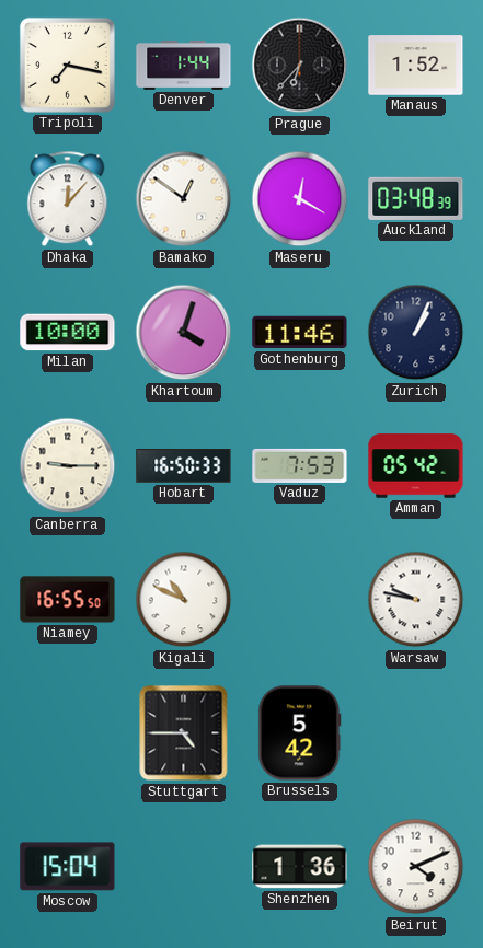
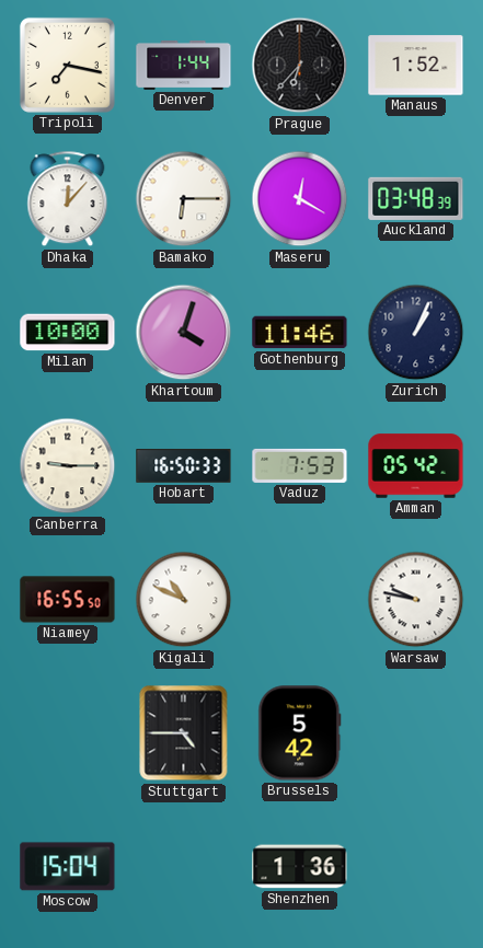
Bamako: 12:51 -> 6:15
Beirut: 4:11 -> none
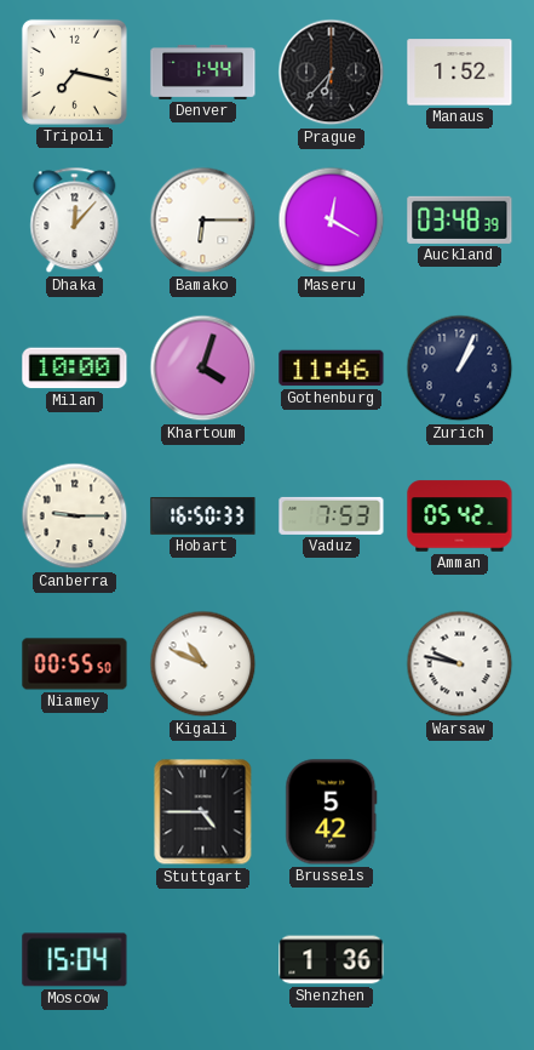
Niamey: 16:55 -> 00:55
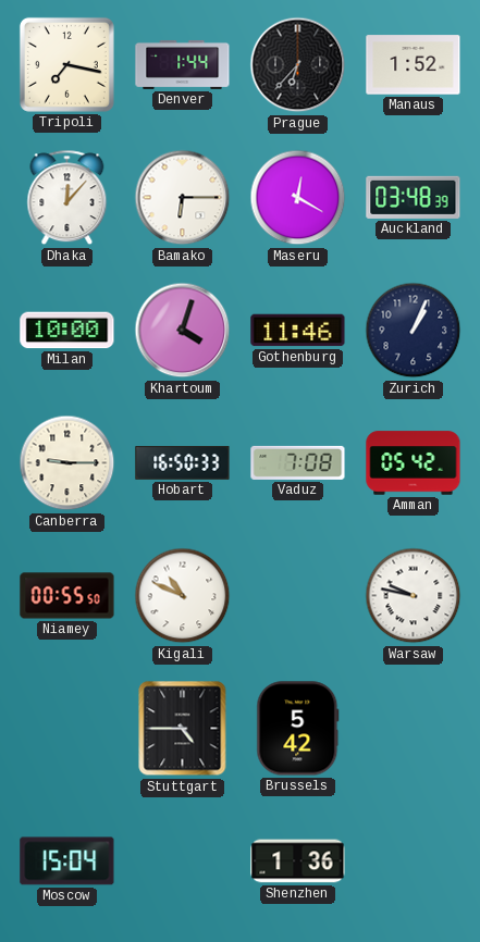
Vaduz: 7:53 -> 7:08
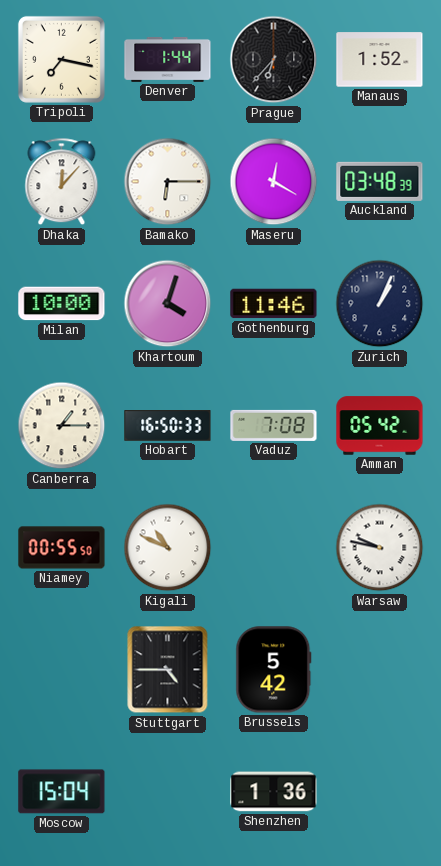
Canberra: 9:15 -> 1:15
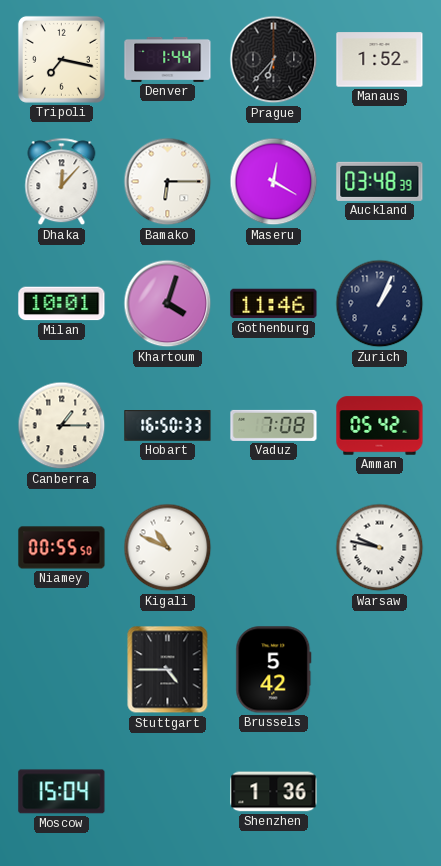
Milan: 10:00 -> 10:01
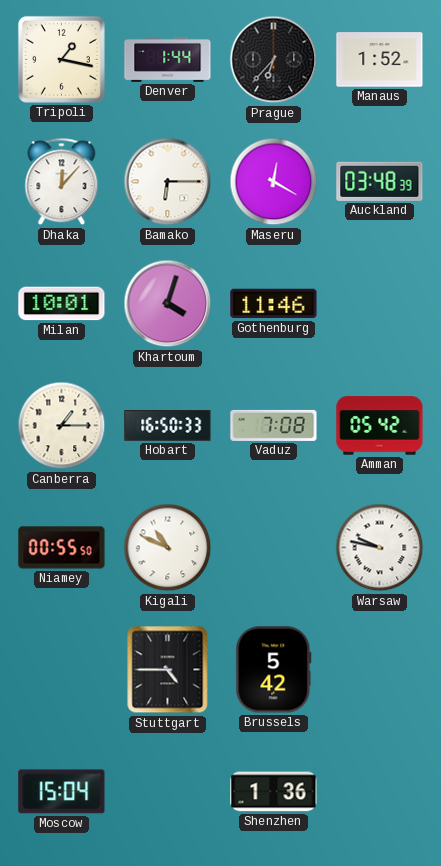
Tripoli: 7:17 -> 1:17
Zurich: 1:04 -> none
